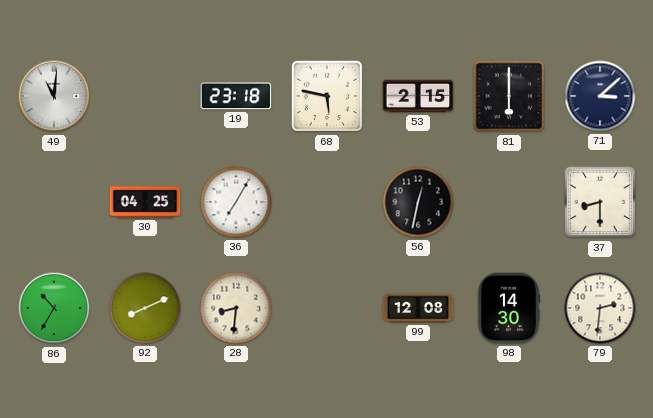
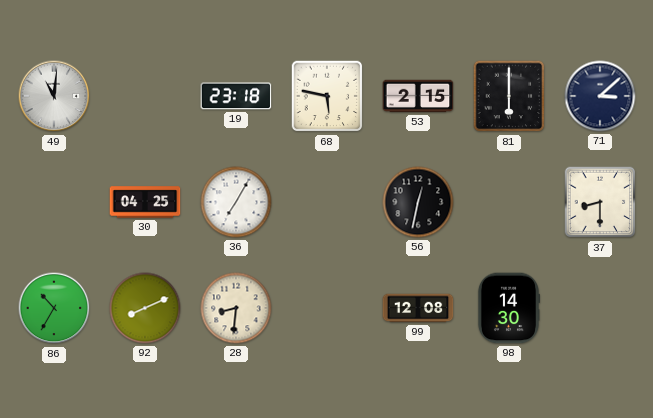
79: 2:31 -> none
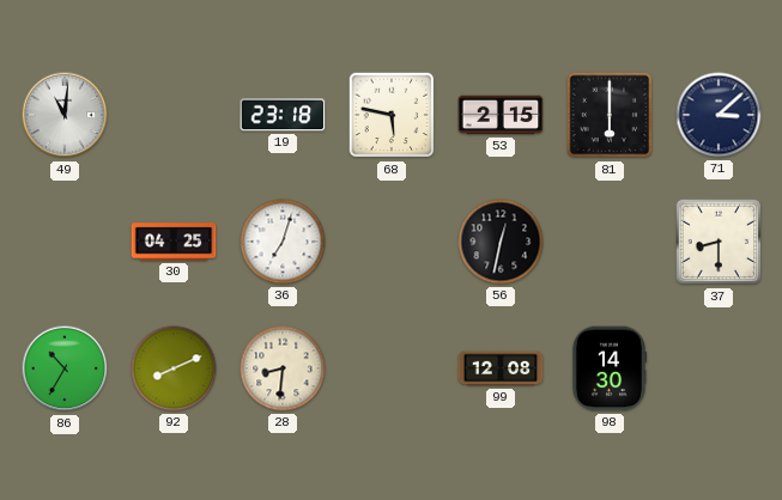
36: 7:05 -> 7:03
